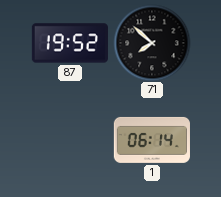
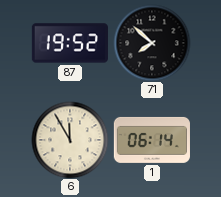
6: none -> 11:55
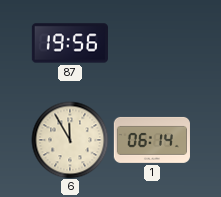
87: 19:52 -> 19:56
71: 7:52 -> none
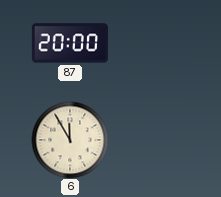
87: 19:56 -> 20:00
1: 06:14 -> none
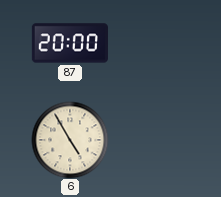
6: 11:55 -> 4:55
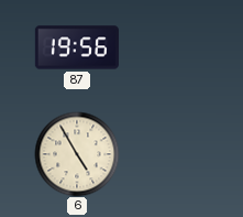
87: 20:00 -> 19:56
